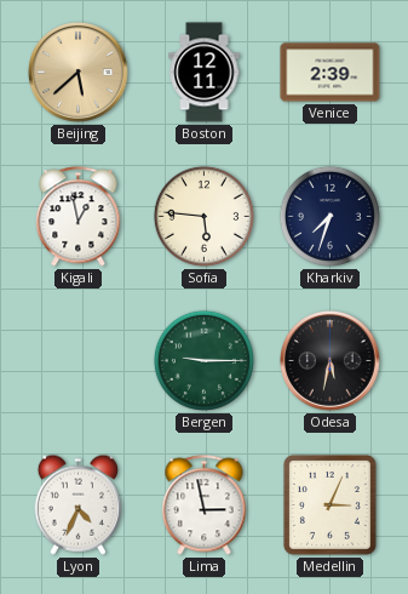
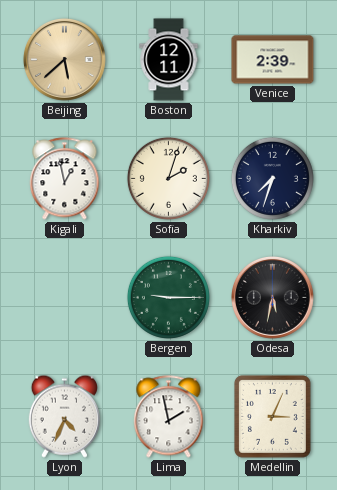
Sofia: 5:46 -> 2:03
Lima: 2:58 -> 1:58
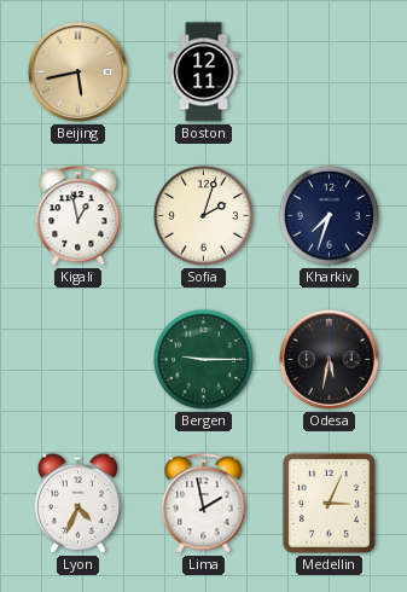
Beijing: 5:38 -> 5:43
Venice: 2:39 -> none
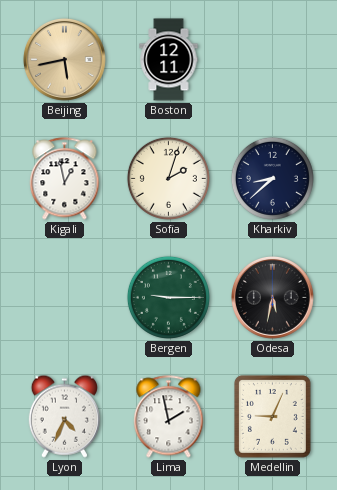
Kharkiv: 7:33 -> 8:38
Medellin: 3:04 -> 9:04
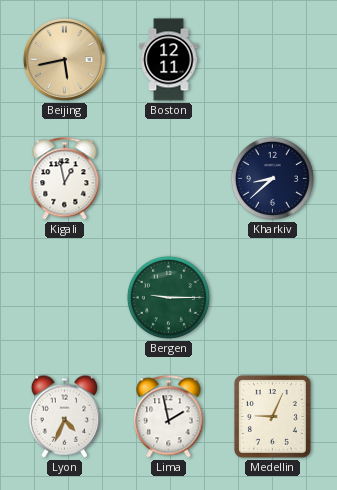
Sofia: 2:03 -> none
Odesa: 5:32 -> none
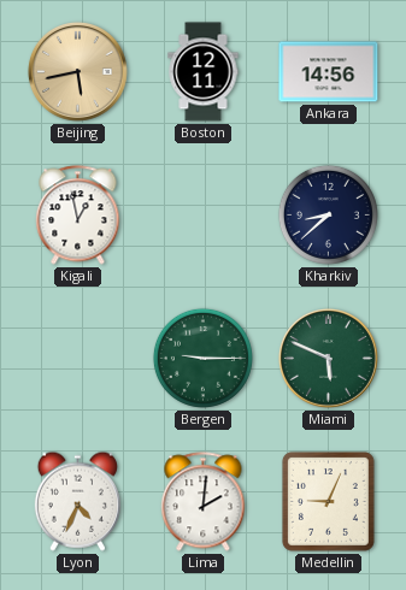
Ankara: none -> 14:56
Miami: none -> 5:49
Lima: 1:58 -> 2:01
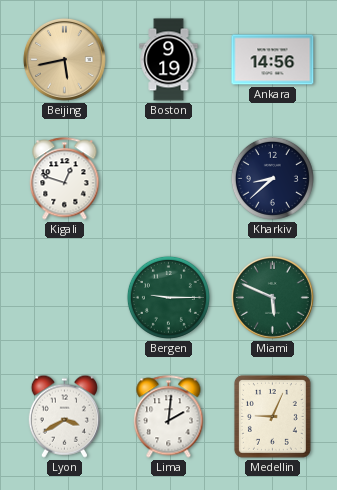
Boston: 12:11 -> 9:19
Kigali: 12:58 -> 12:48
Lyon: 4:34 -> 3:40
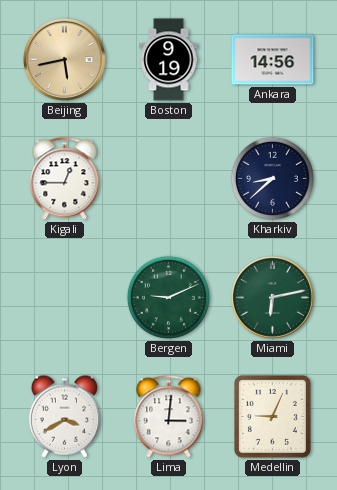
Kigali: 12:48 -> 12:45
Bergen: 9:15 -> 9:11
Miami: 5:49 -> 6:13
Lima: 2:01 -> 3:01
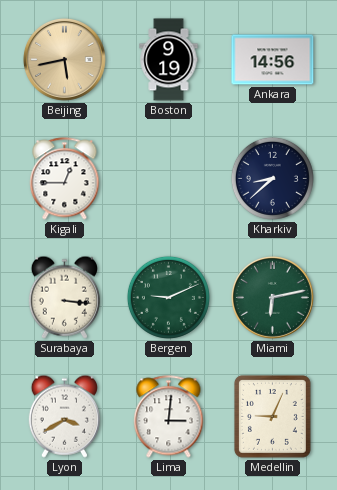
Surabaya: none -> 3:16
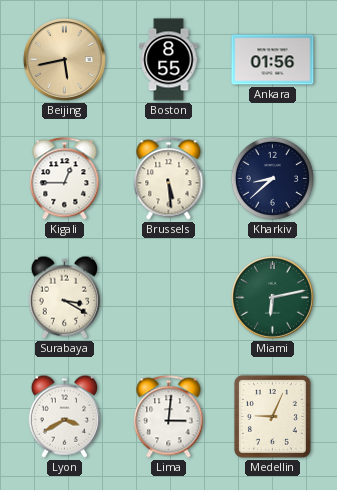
Boston: 9:19 -> 8:55
Ankara: 14:56 -> 01:56
Brussels: none -> 5:29
Surabaya: 3:16 -> 3:20
Bergen: 9:11 -> none
